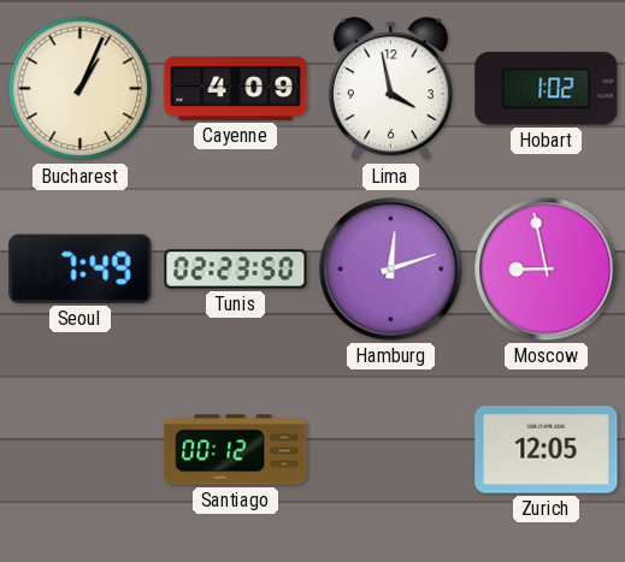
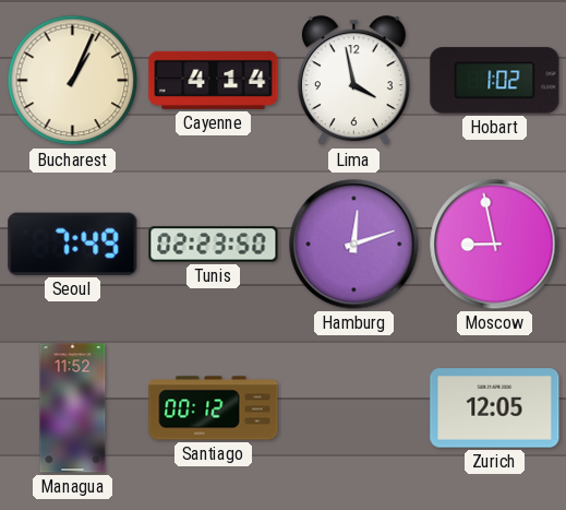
Cayenne: 4:09 -> 4:14
Managua: none -> 11:52
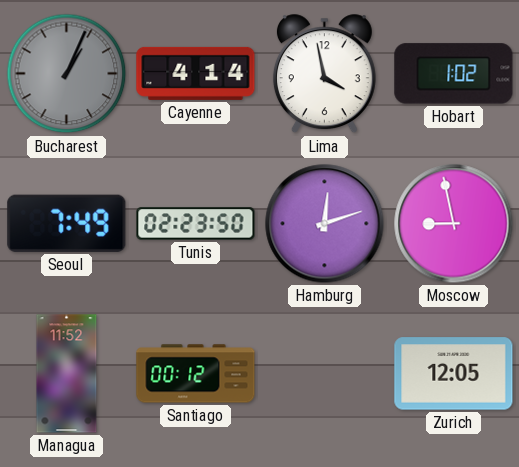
Bucharest dial: cream -> grey
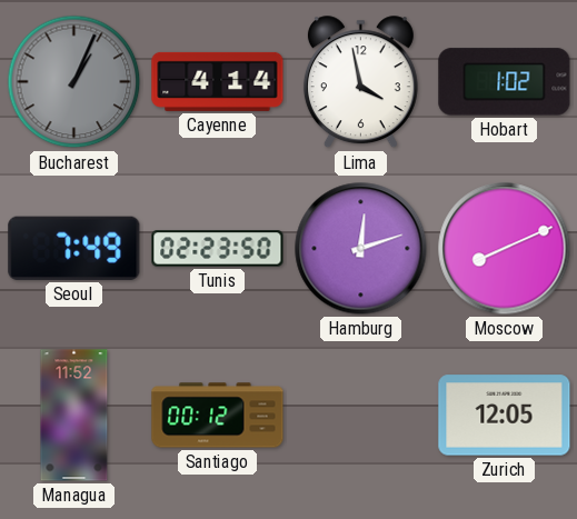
Moscow: 8:58 -> 8:11
